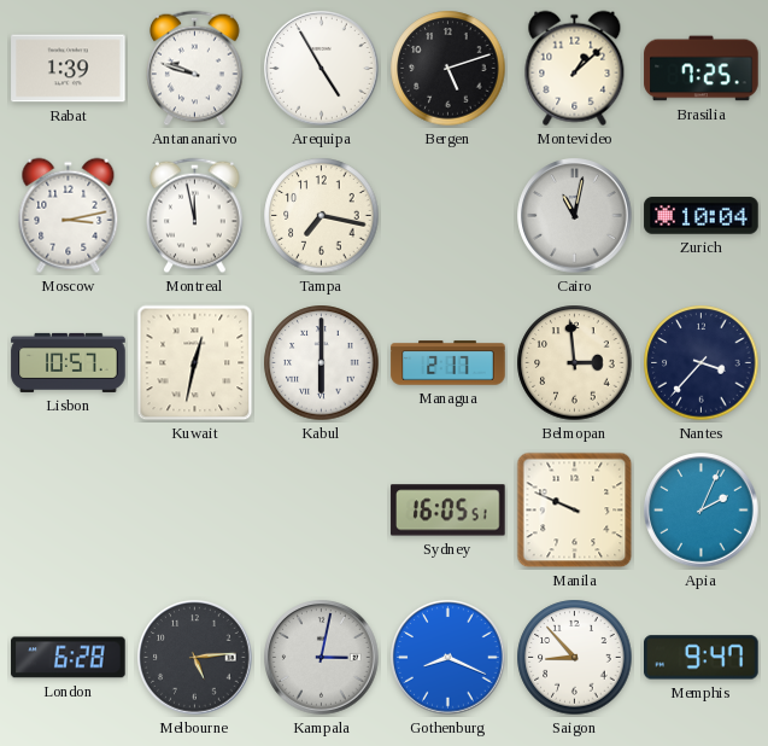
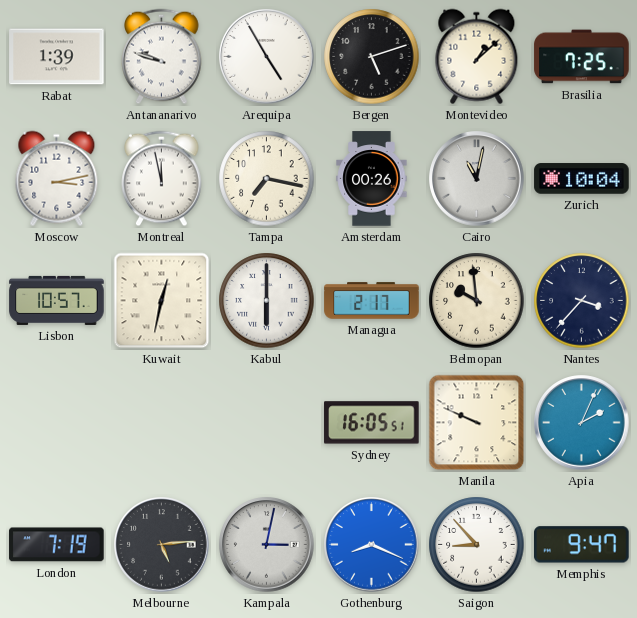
Amsterdam: none -> 00:26
Belmopan: 2:59 -> 9:59
London: 6:28 -> 7:19
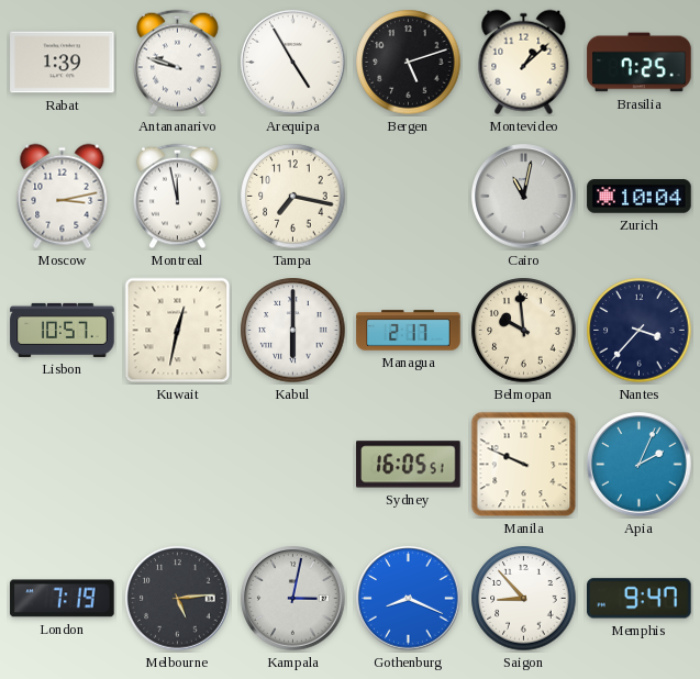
Amsterdam: 00:26 -> none
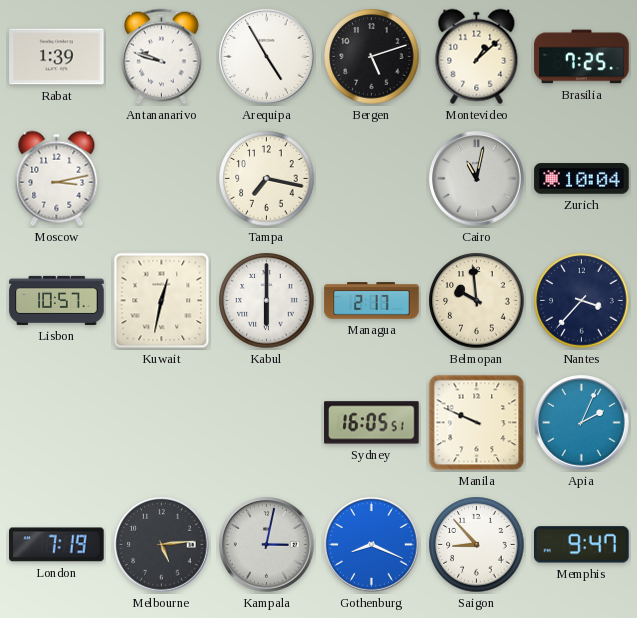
Montreal: 11:58 -> none
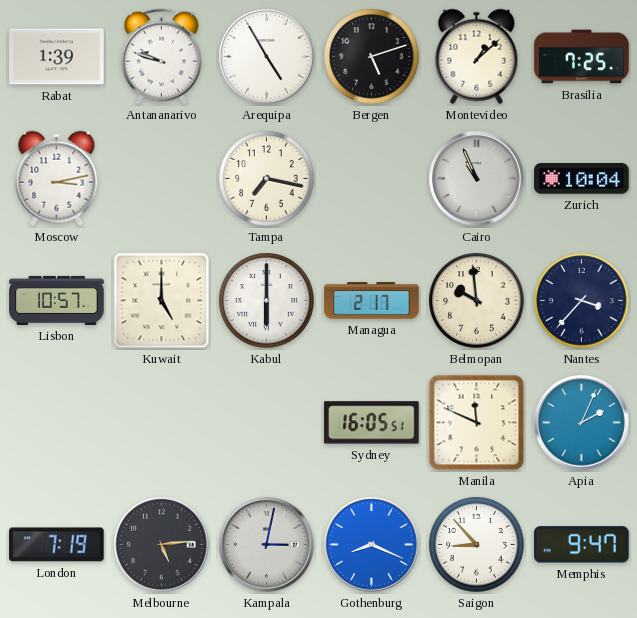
Cairo: 11:02 -> 10:56
Kuwait: 12:32 -> 5:00
Manila: 9:49 -> 11:49
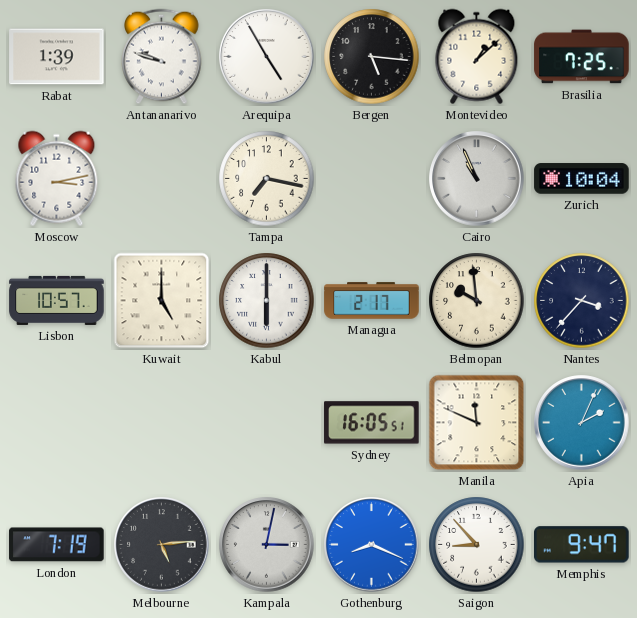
Bergen: 5:12 -> 5:16
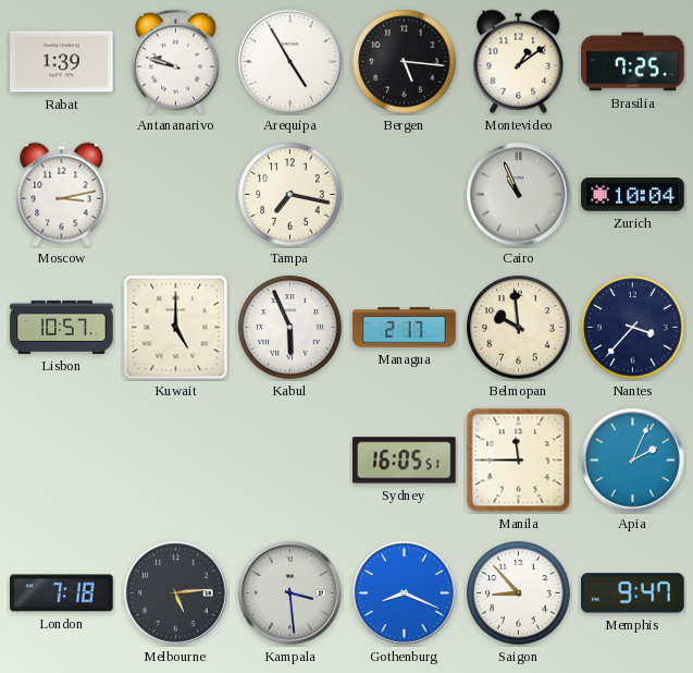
Montevideo: 1:08 -> 1:09
Kabul: 6:00 -> 5:56
Manila: 11:49 -> 11:45
London: 7:19 -> 7:18
Kampala: 3:02 -> 3:29
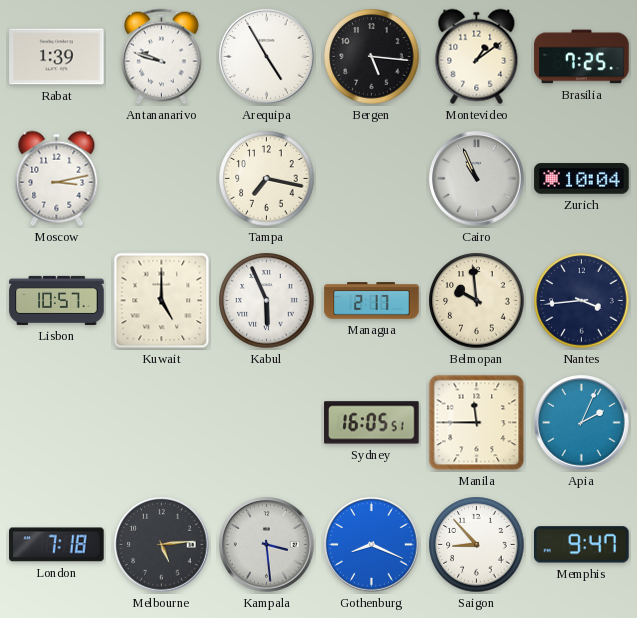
Nantes: 3:37 -> 3:44
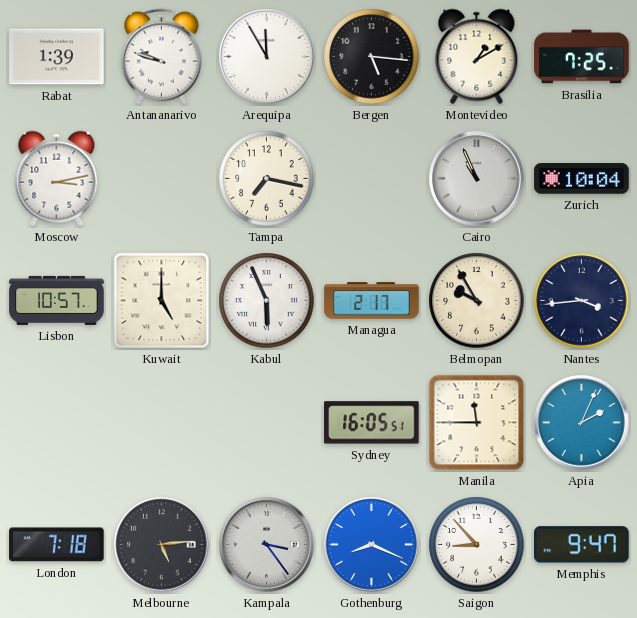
Arequipa: 4:55 -> 11:55
Montevideo: 1:09 -> 1:10
Belmopan: 9:59 -> 9:55
Kampala: 3:29 -> 3:24
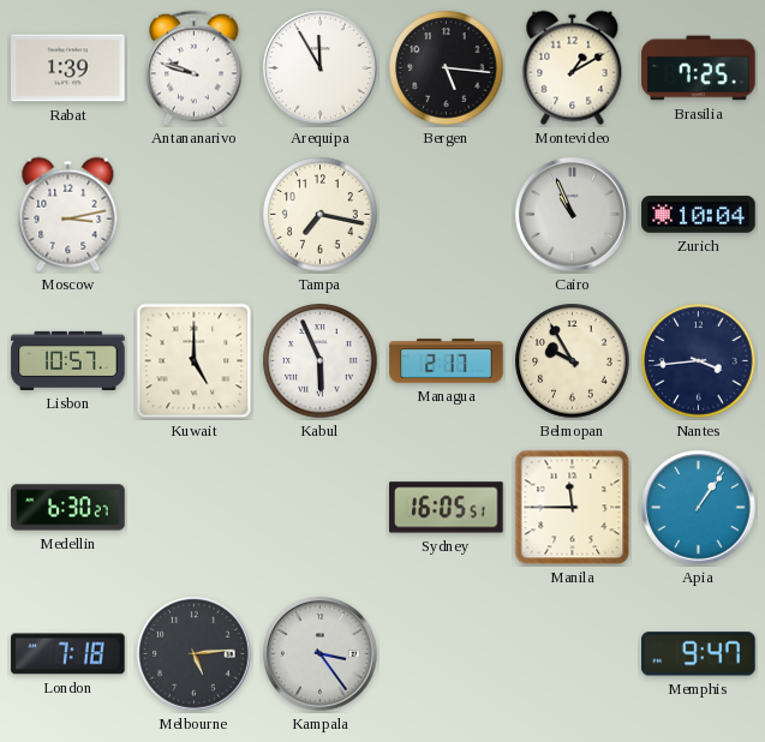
Medellin: none -> 6:30
Apia: 2:04 -> 1:06
Gothenburg: 8:19 -> none
Saigon: 8:53 -> none
